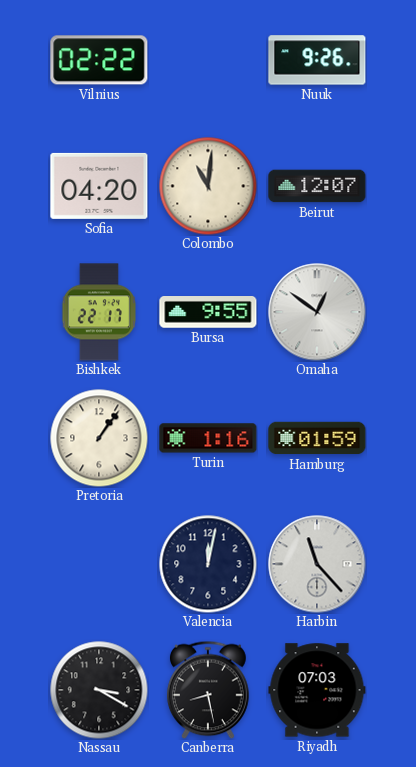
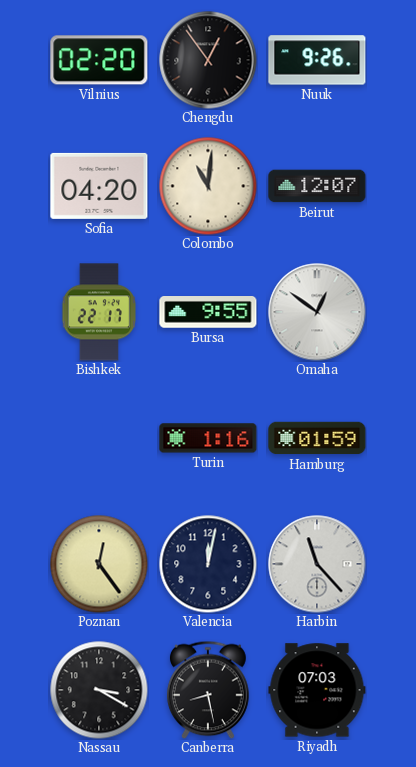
Vilnius: 02:22 -> 02:20
Chengdu: none -> 12:54
Pretoria: 1:06 -> none
Poznan: none -> 12:24
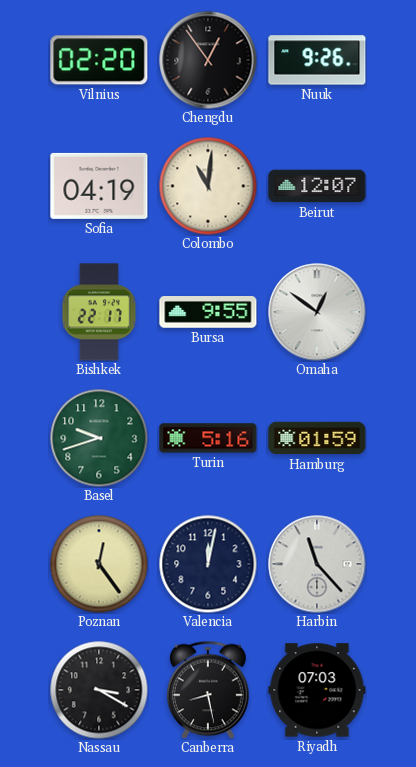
Sofia: 04:20 -> 04:19
Basel: none -> 9:42
Turin: 1:16 -> 5:16
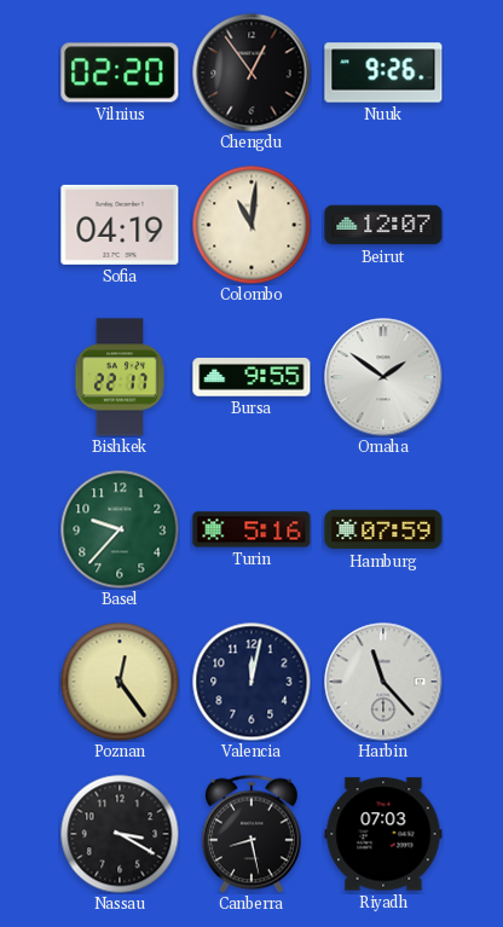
Omaha: 12:51 -> 1:51
Basel: 9:42 -> 9:37
Hamburg: 01:59 -> 07:59
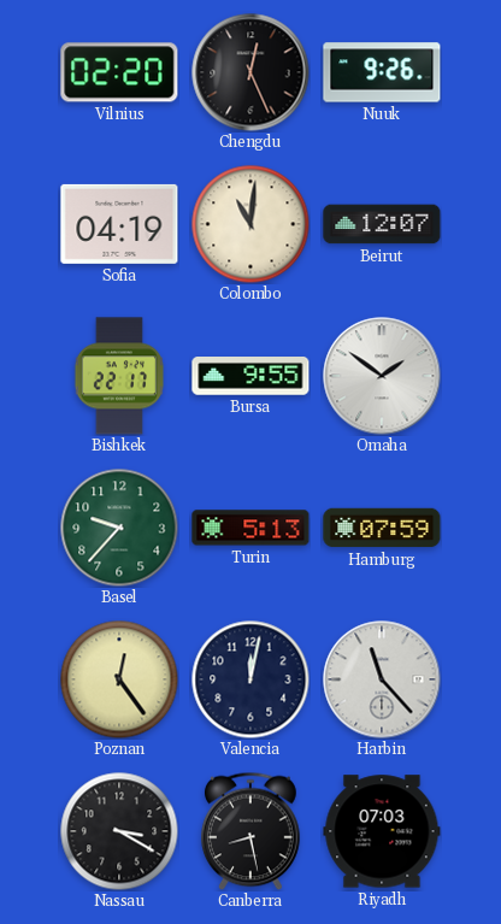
Chengdu: 12:54 -> 12:26
Turin: 5:16 -> 5:13
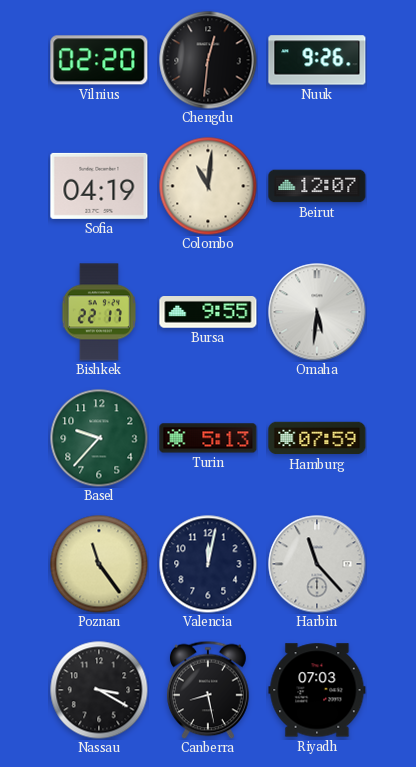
Chengdu: 12:26 -> 12:31
Omaha: 1:51 -> 5:31
Poznan: 12:24 -> 11:24
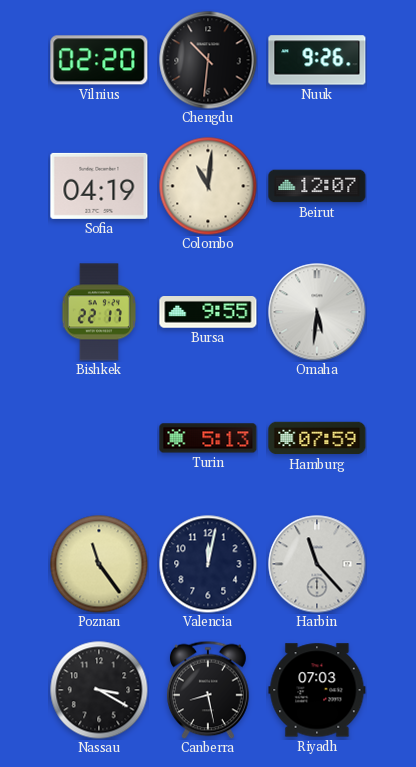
Chengdu: 12:31 -> 10:31
Basel: 9:37 -> none
